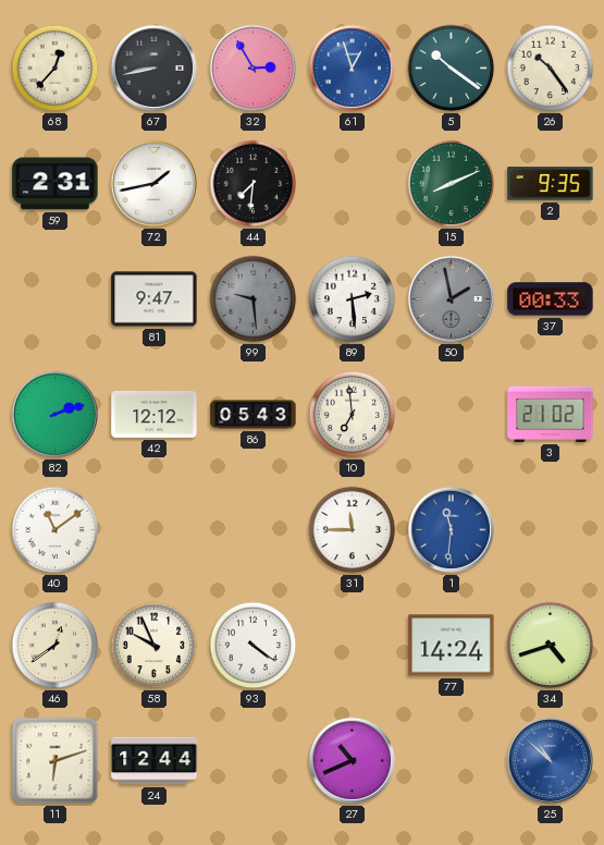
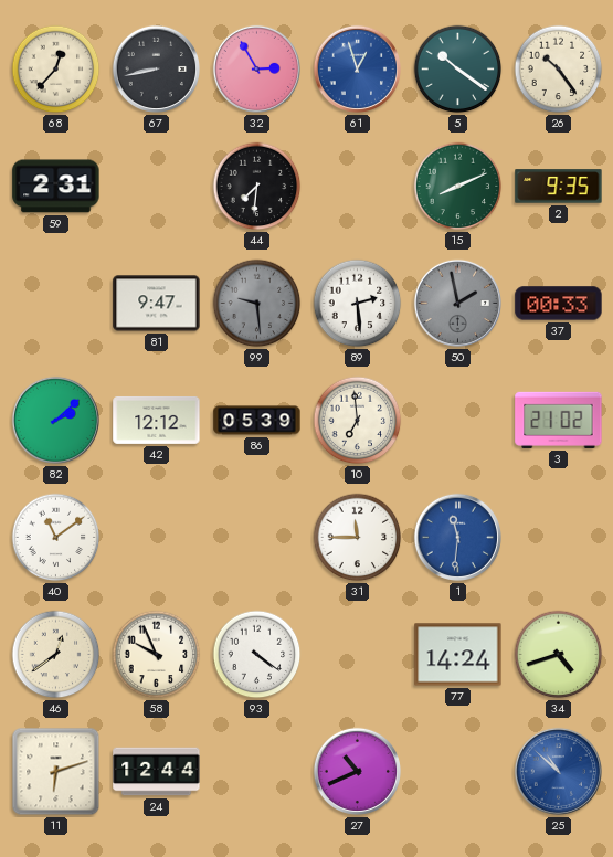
72: 1:43 -> none
82: 2:12 -> 2:08
86: 05:43 -> 05:39
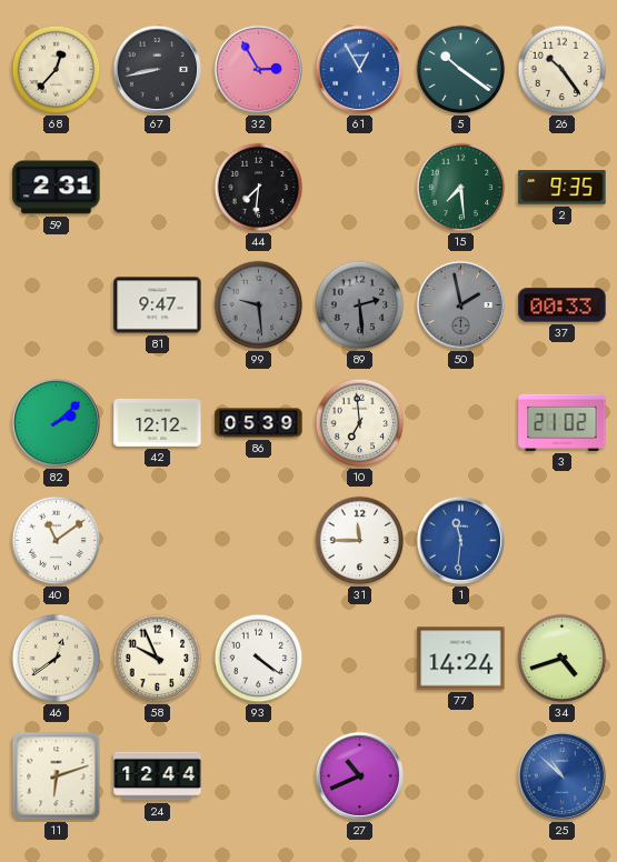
61: 12:57 -> 12:55
15: 8:11 -> 7:29
89 dial: white -> grey
